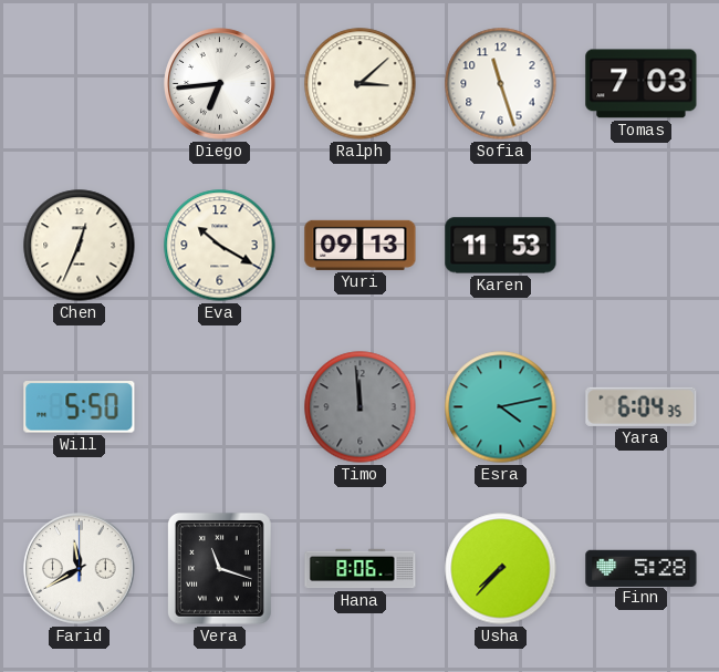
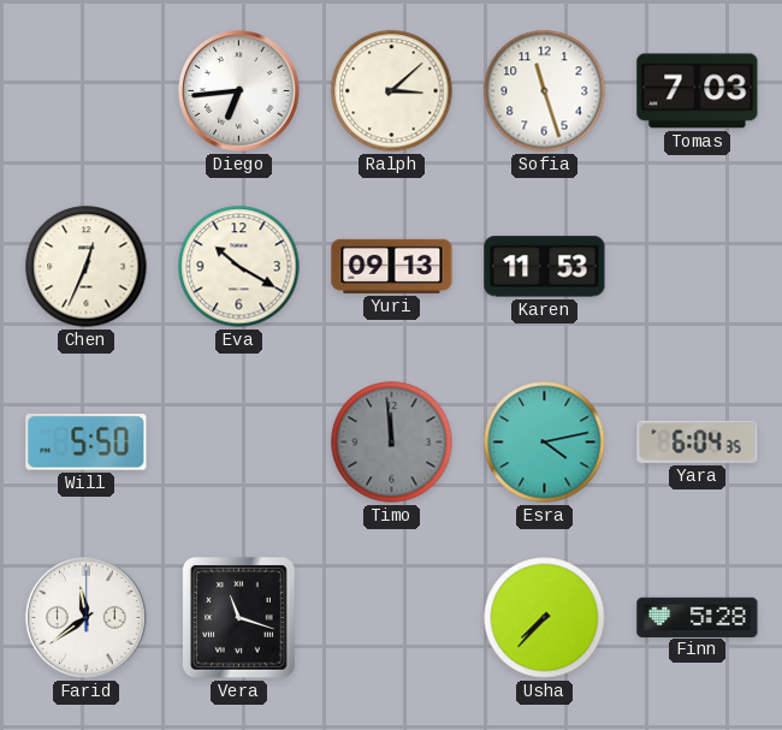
Farid: 11:40 -> 11:39
Hana: 8:06 -> none
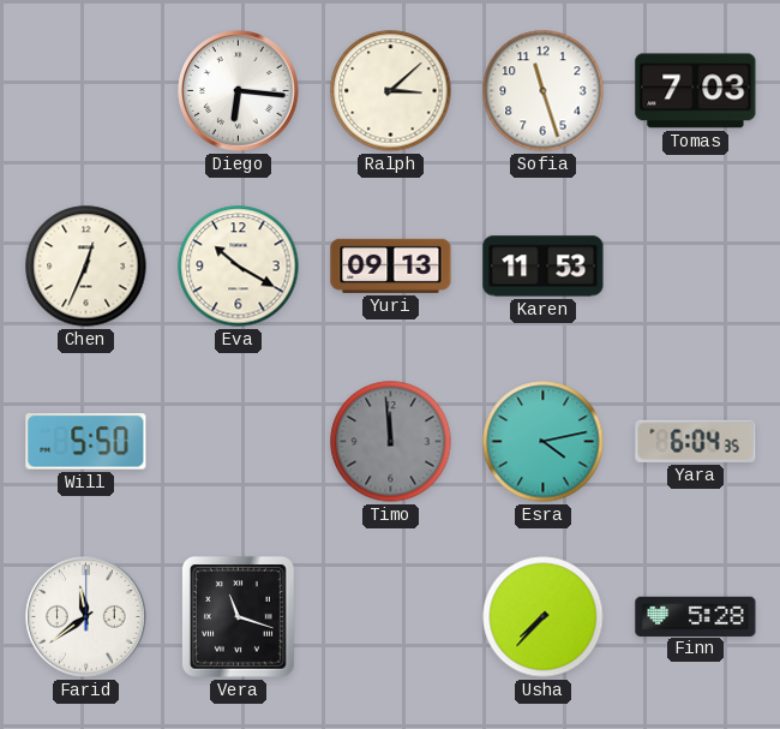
Diego: 6:44 -> 6:16
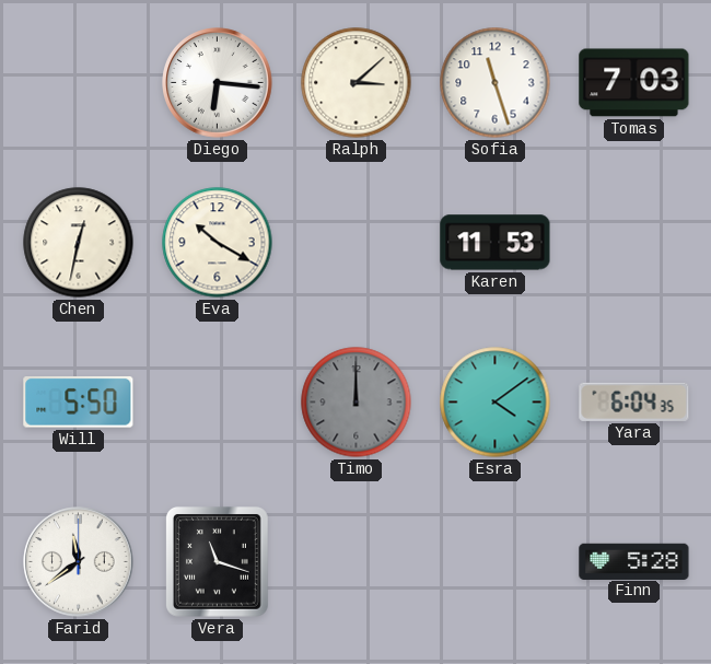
Chen: 12:34 -> 12:32
Yuri: 09:13 -> none
Timo: 11:59 -> 12:00
Esra: 4:13 -> 4:09
Usha: 7:37 -> none
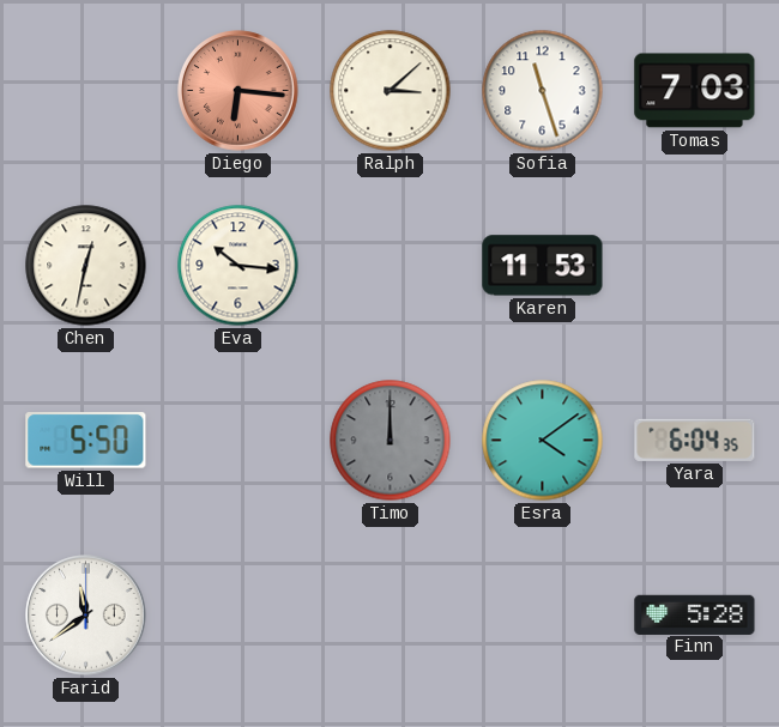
Diego dial: white -> salmon
Eva: 10:20 -> 10:16
Vera: 11:18 -> none
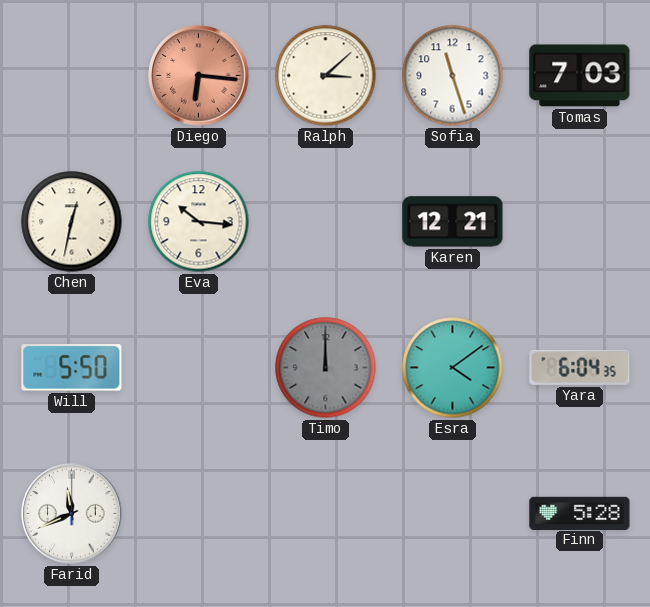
Karen: 11:53 -> 12:21
Farid: 11:39 -> 11:41
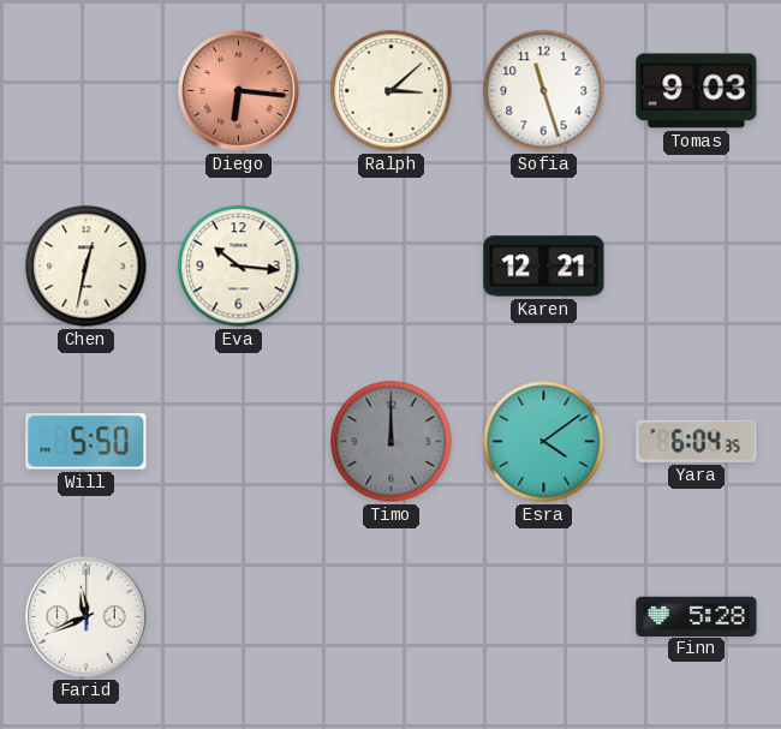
Tomas: 7:03 -> 9:03
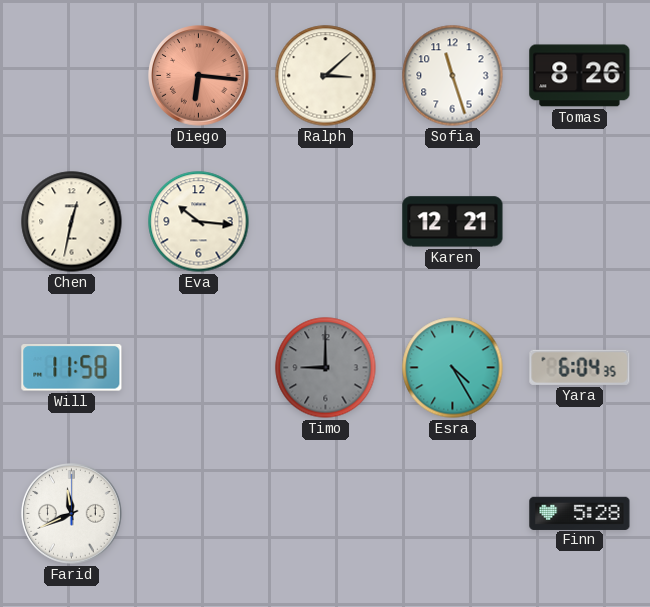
Tomas: 9:03 -> 8:26
Will: 5:50 -> 11:58
Timo: 12:00 -> 9:00
Esra: 4:09 -> 4:25
